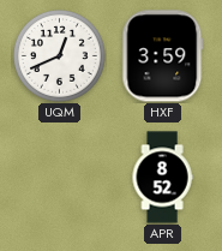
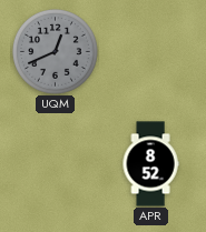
UQM dial: white -> grey
HXF: 3:59 -> none
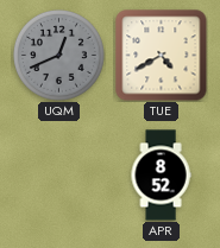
TUE: none -> 4:40
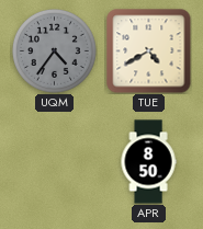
UQM: 12:41 -> 4:36
APR: 8:52 -> 8:50
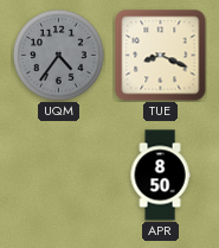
TUE: 4:40 -> 8:19
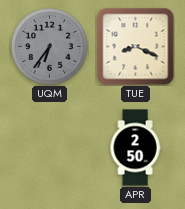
UQM: 4:36 -> 6:36
APR: 8:50 -> 2:50
